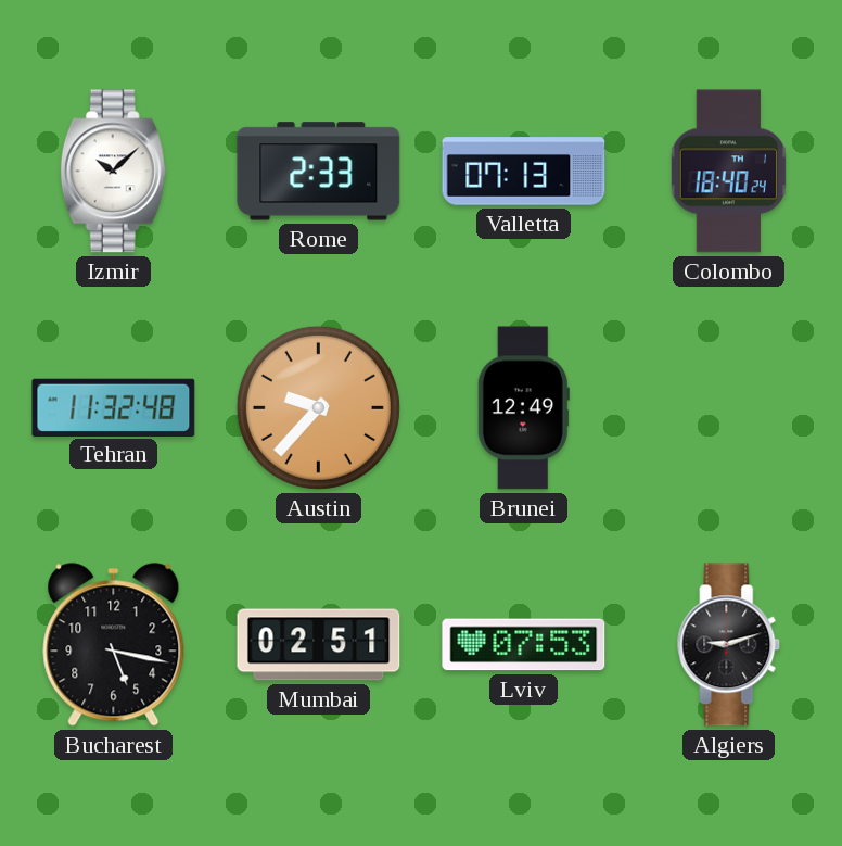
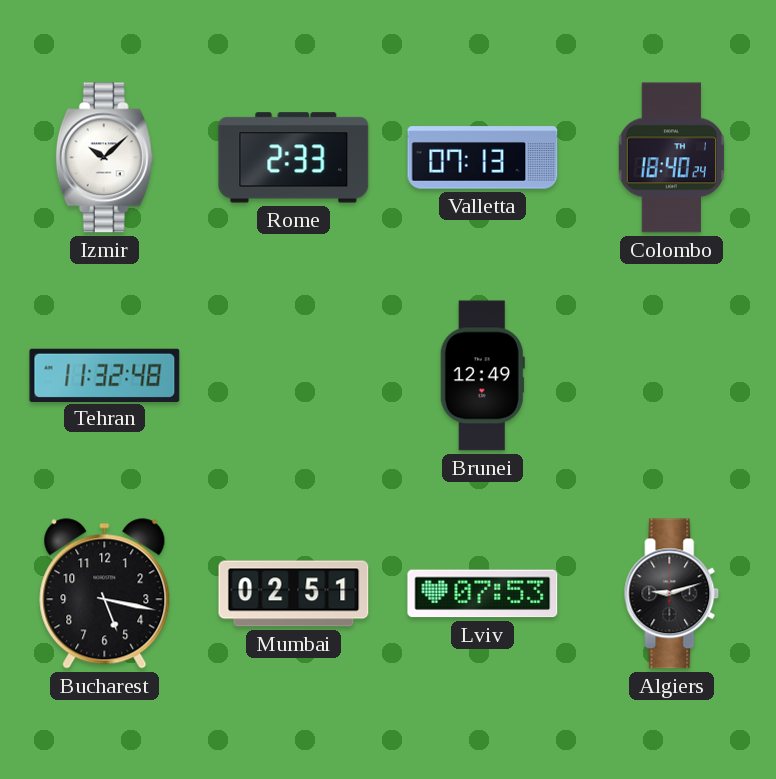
Austin: 9:37 -> none
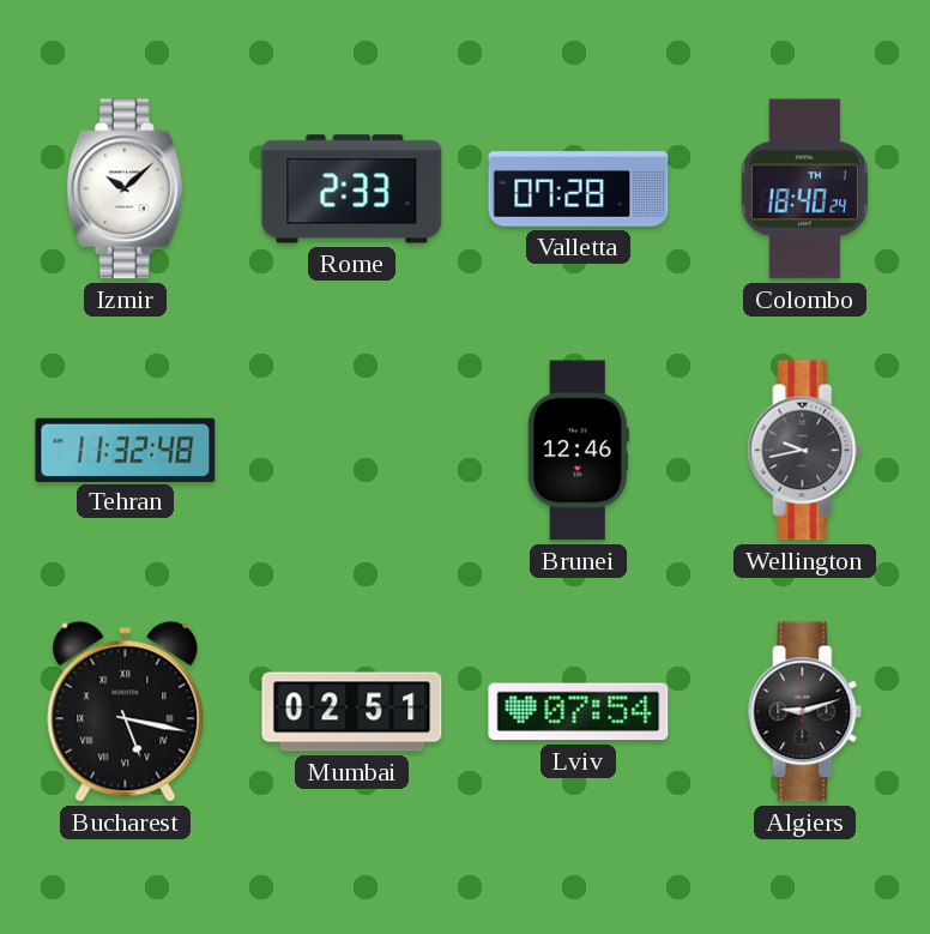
Valletta: 07:13 -> 07:28
Brunei: 12:49 -> 12:46
Wellington: none -> 9:43
Bucharest numerals: Arabic -> Roman
Lviv: 07:53 -> 07:54
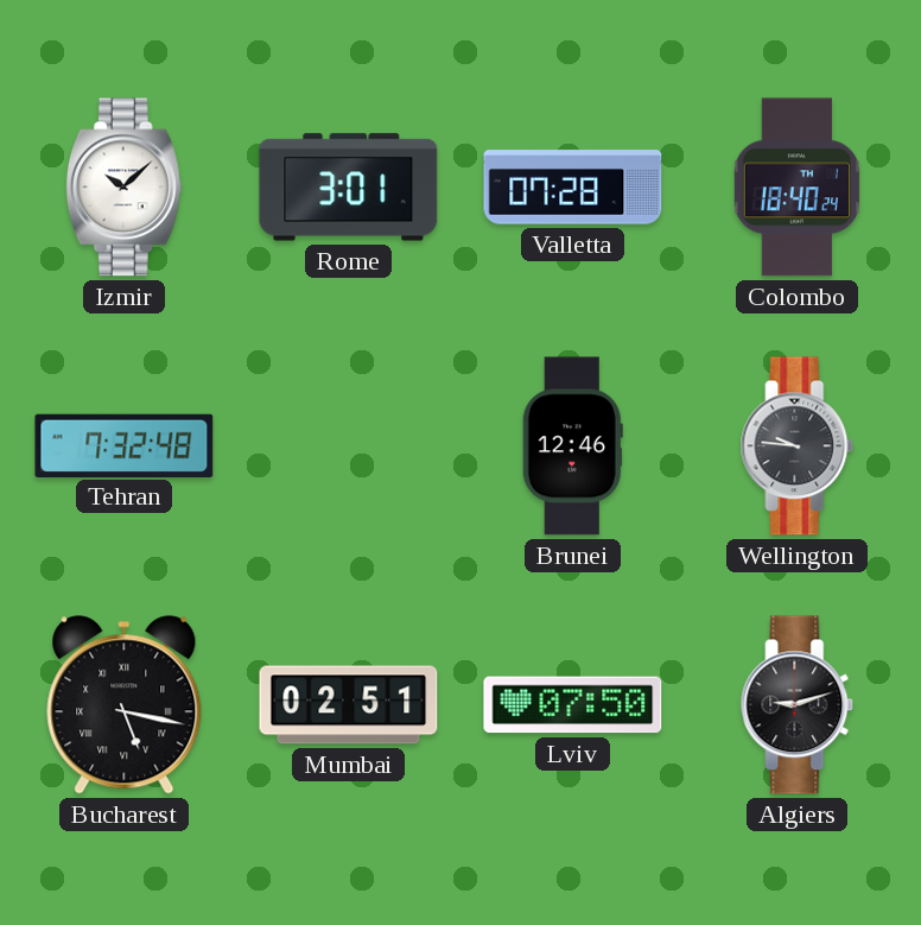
Rome: 2:33 -> 3:01
Tehran: 11:32 -> 7:32
Wellington: 9:43 -> 9:46
Lviv: 07:54 -> 07:50
